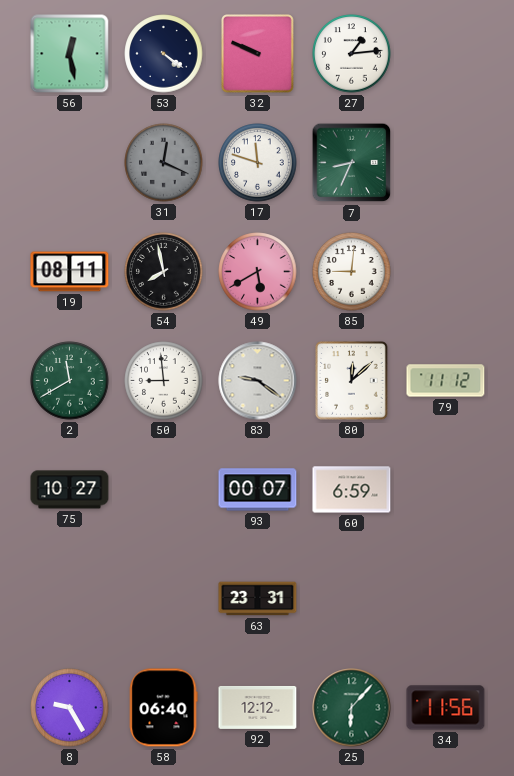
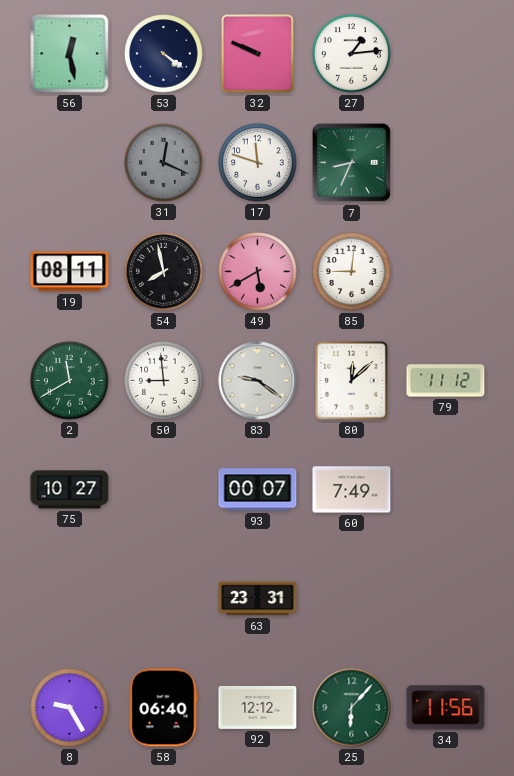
60: 6:59 -> 7:49
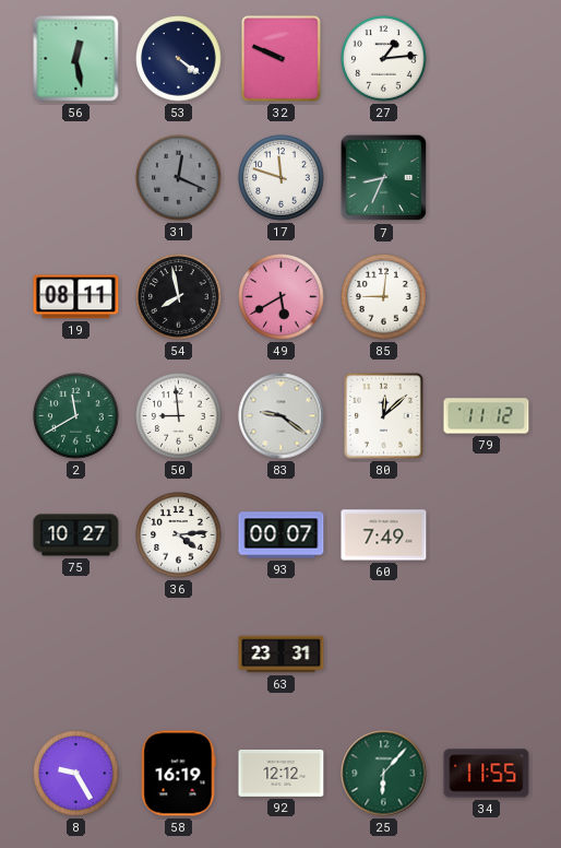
36: none -> 4:14
58: 06:40 -> 16:19
34: 11:56 -> 11:55
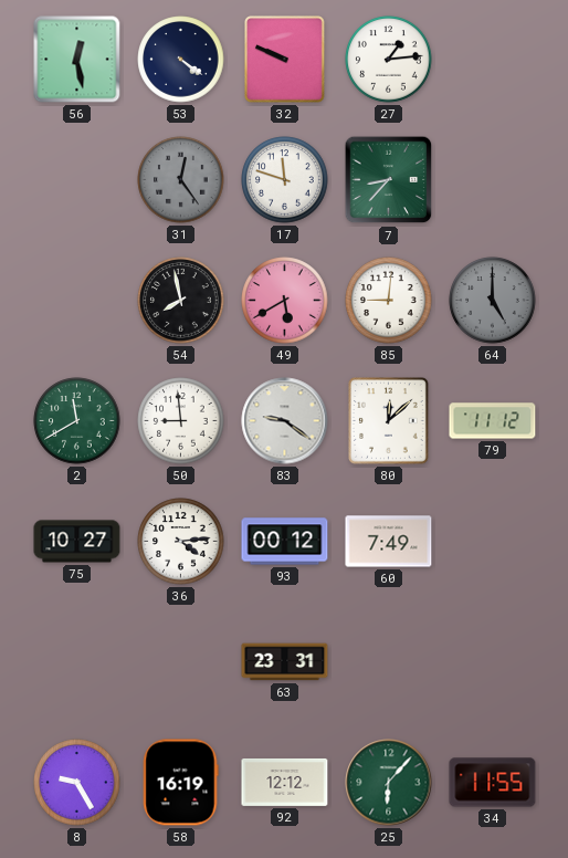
31: 12:19 -> 12:24
7: 8:34 -> 8:37
19: 08:11 -> none
64: none -> 5:00
93: 00:07 -> 00:12
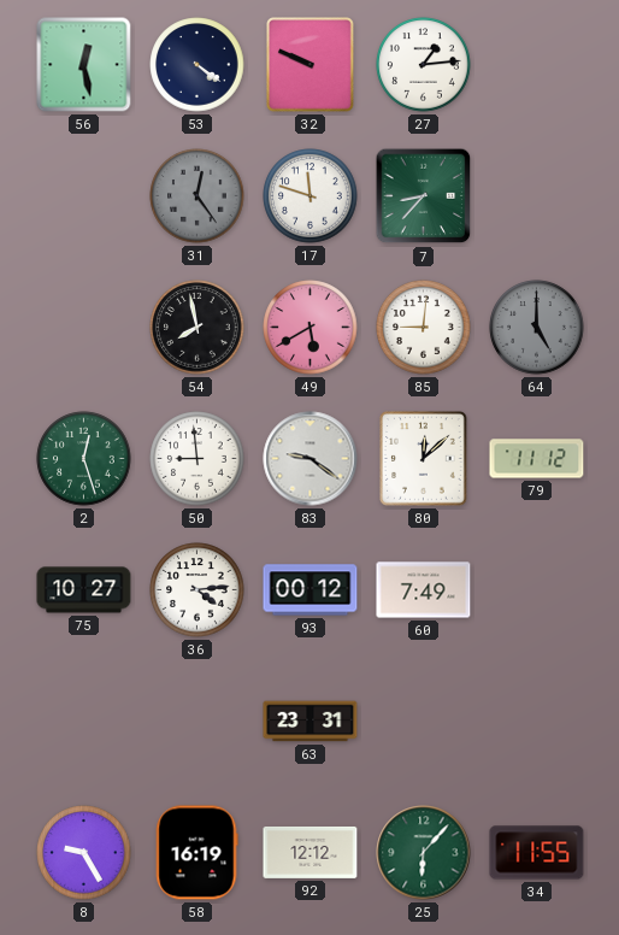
2: 11:40 -> 12:27
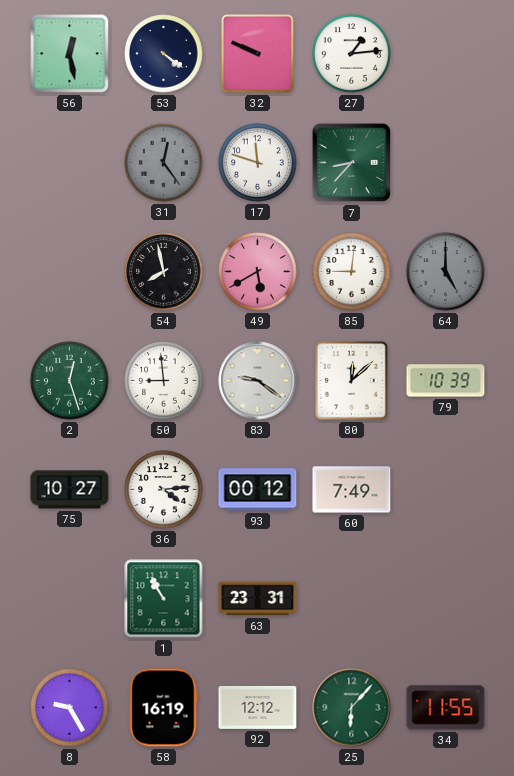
79: 11:12 -> 10:39
1: none -> 10:55
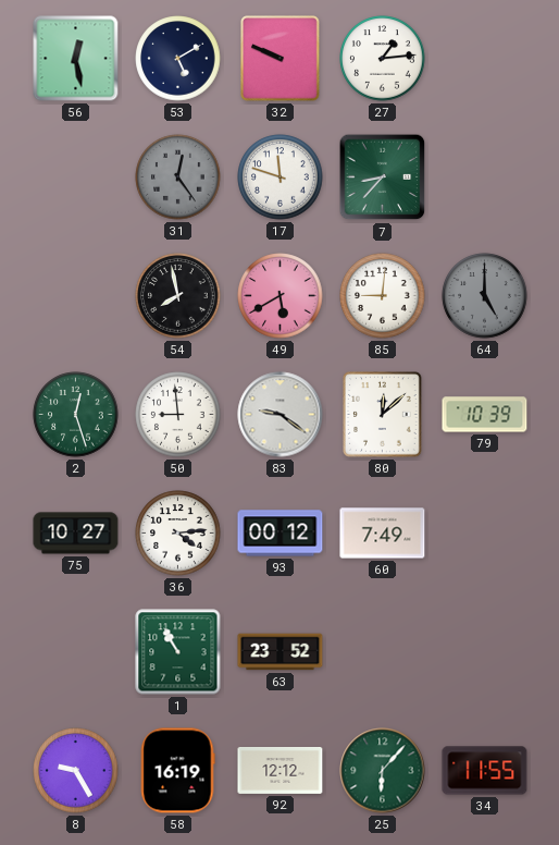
53: 4:21 -> 5:10
63: 23:31 -> 23:52
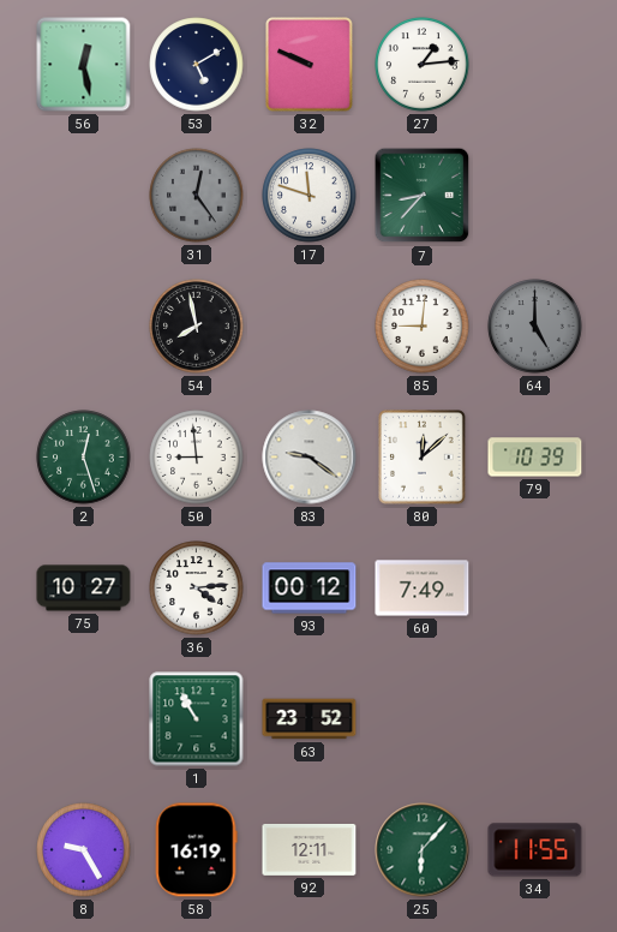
49: 5:40 -> none
92: 12:12 -> 12:11
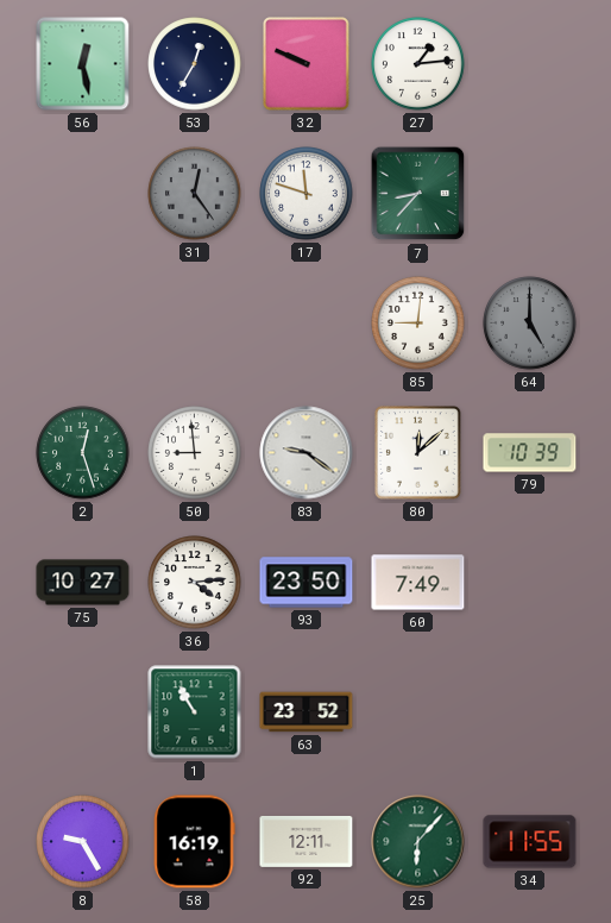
53: 5:10 -> 12:35
54: 7:58 -> none
93: 00:12 -> 23:50
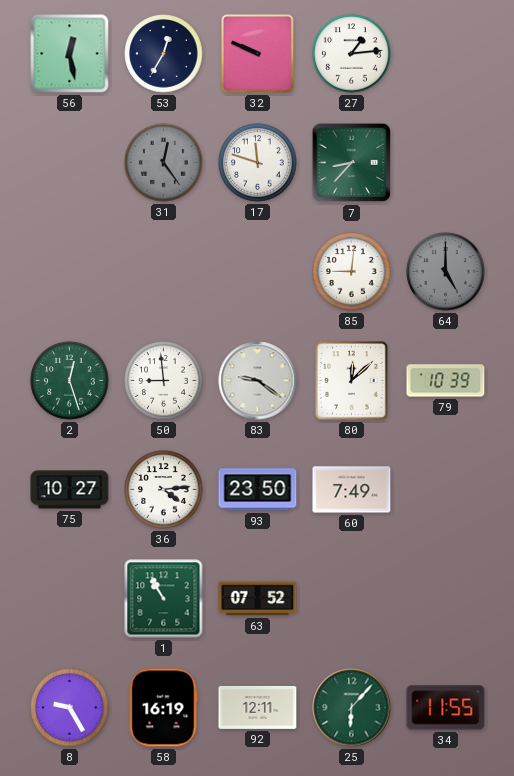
63: 23:52 -> 07:52
